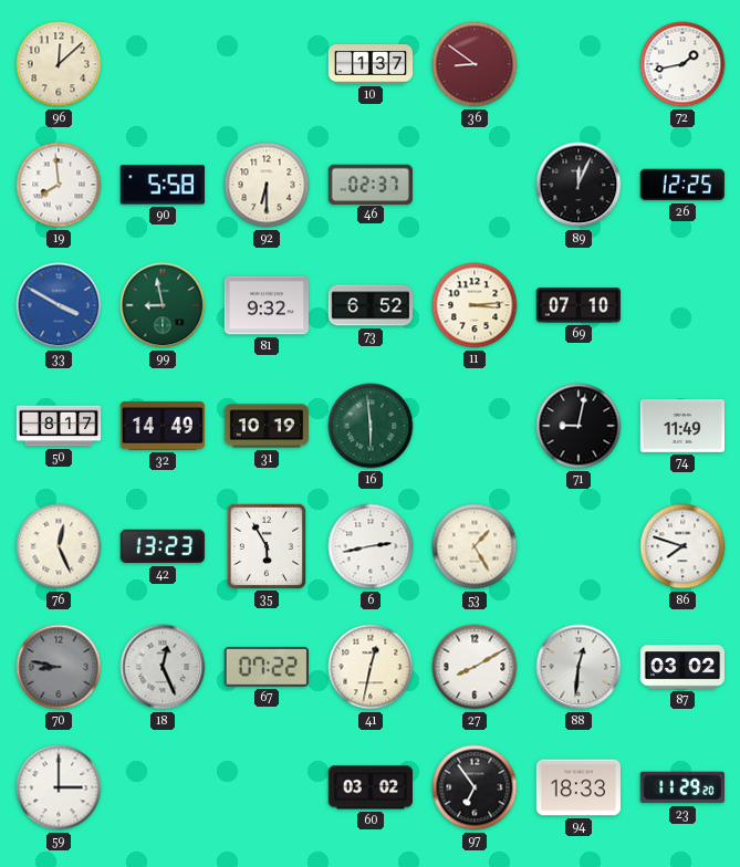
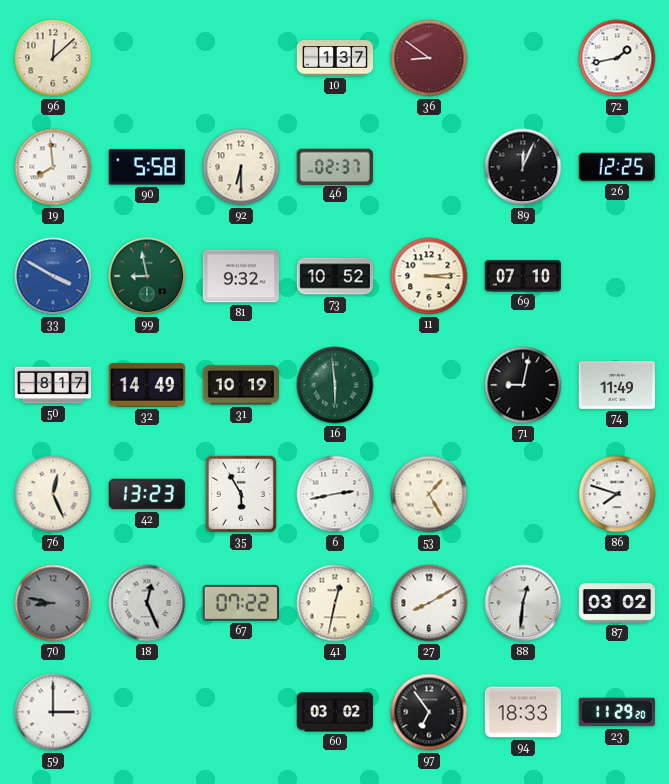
73: 6:52 -> 10:52
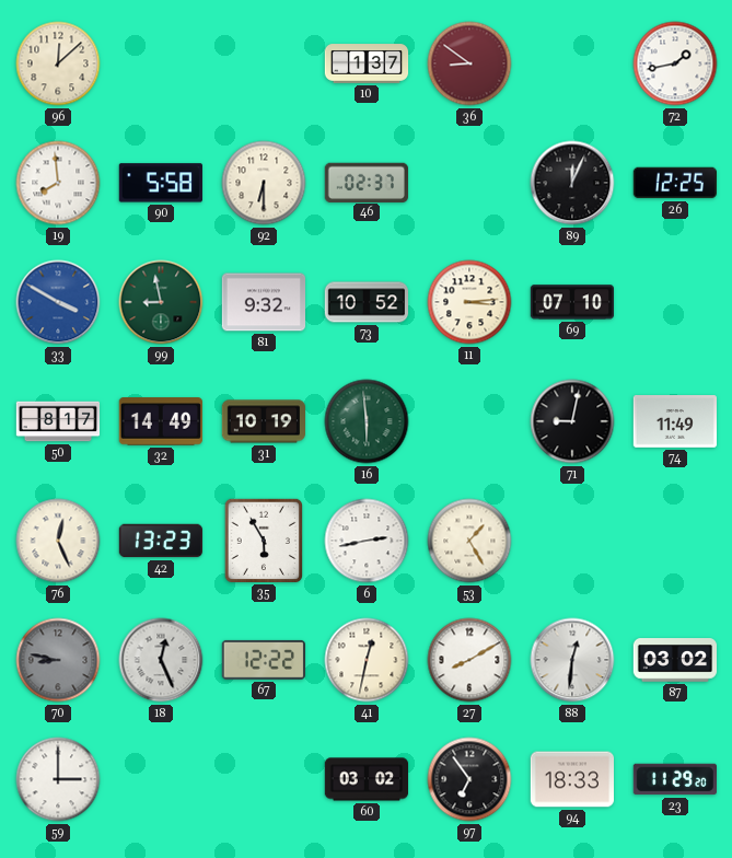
86: 7:48 -> none
67: 07:22 -> 12:22
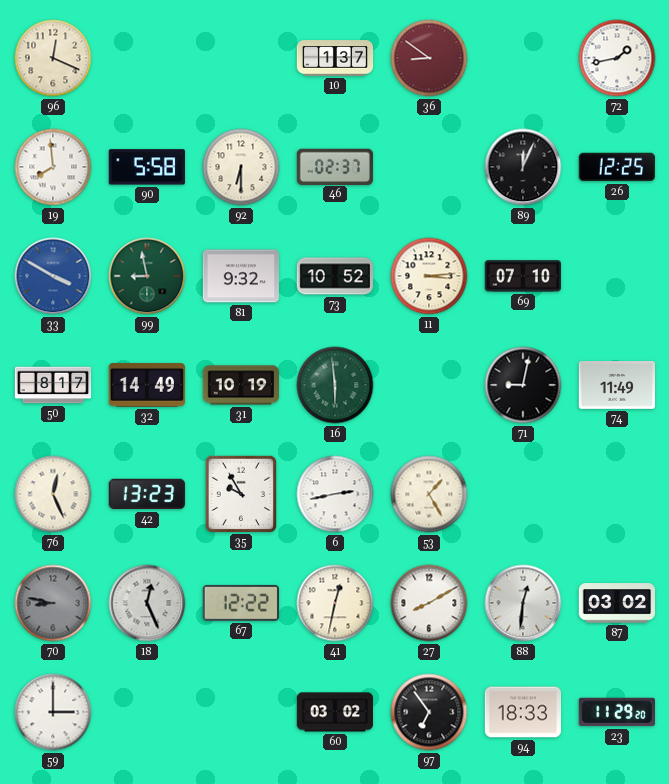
96: 12:08 -> 12:19
35: 5:55 -> 9:55
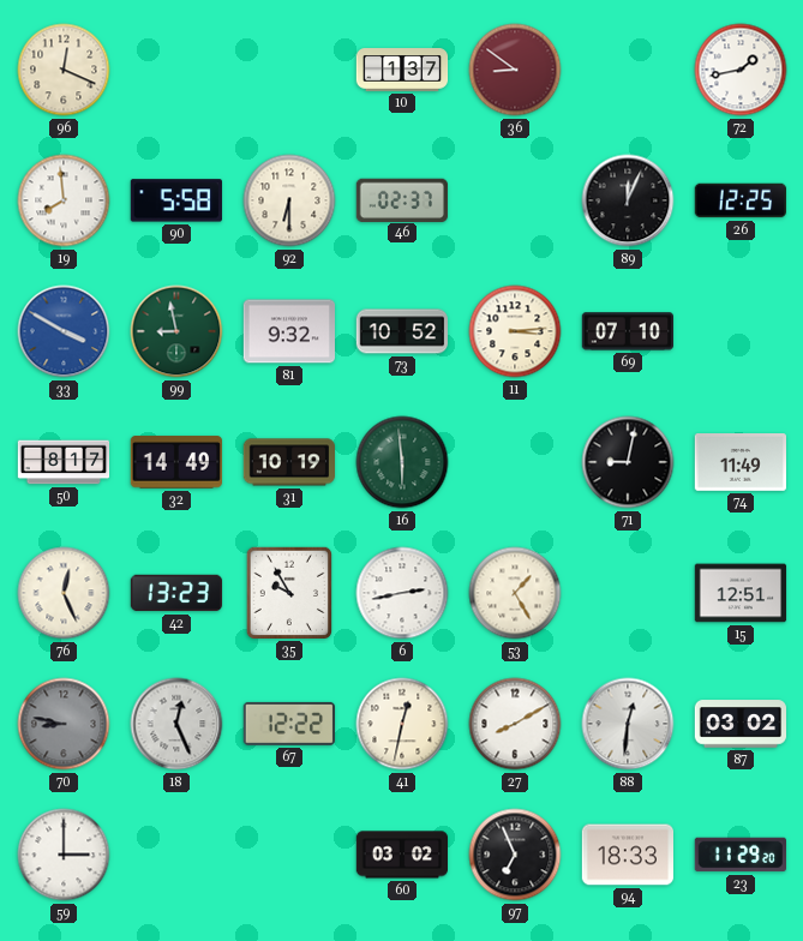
15: none -> 12:51
97: 6:54 -> 6:56
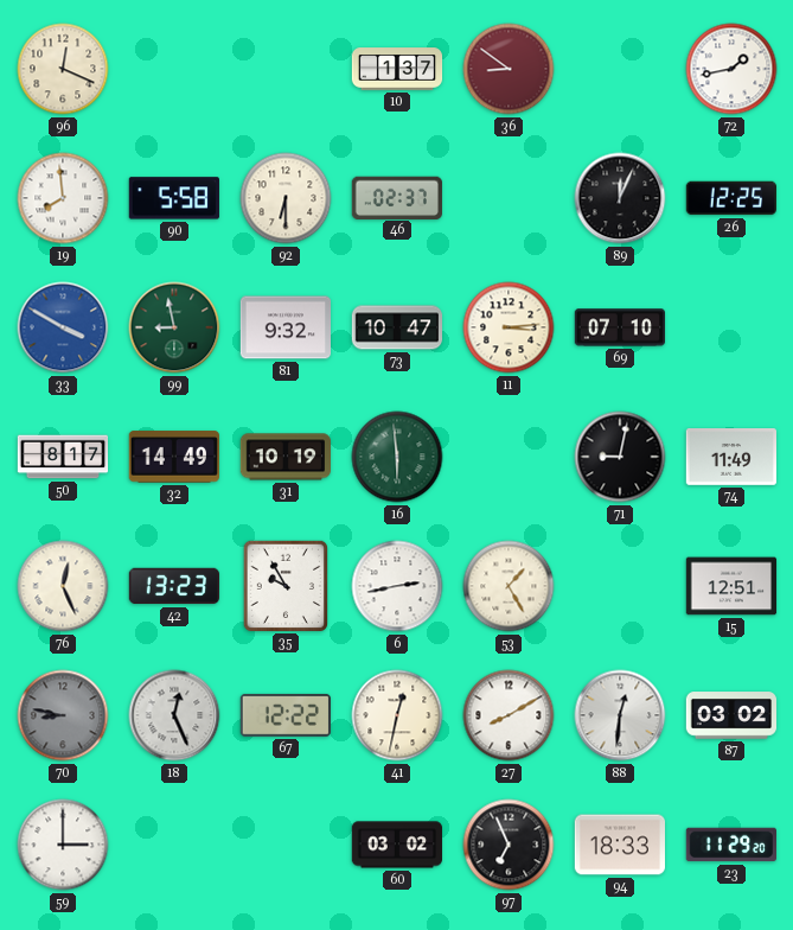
73: 10:52 -> 10:47
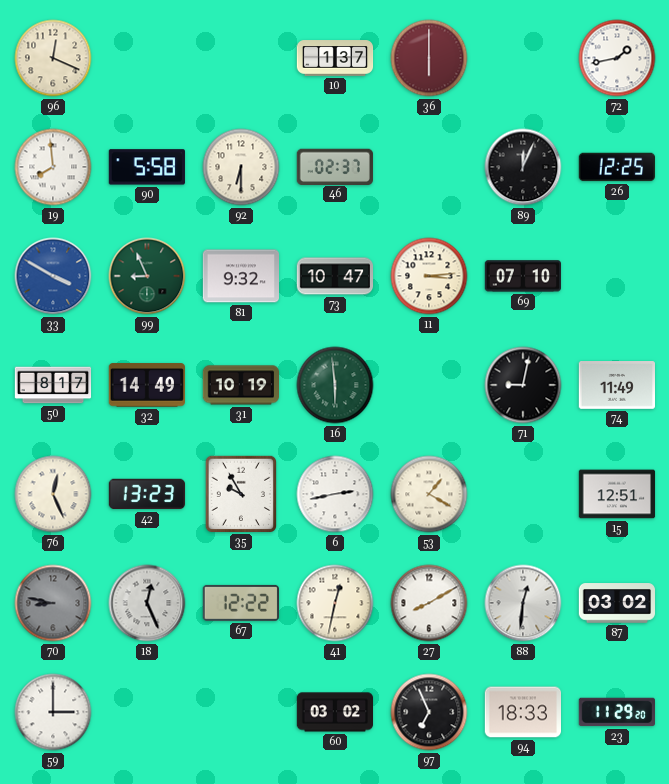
36: 8:51 -> 6:00
99: 8:58 -> 8:56
53: 1:25 -> 1:20
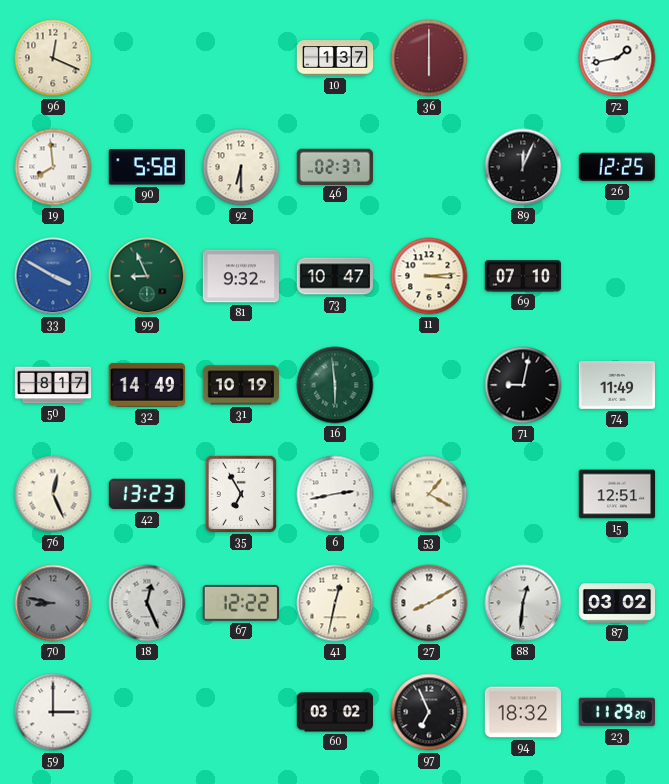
35: 9:55 -> 6:55
94: 18:33 -> 18:32
